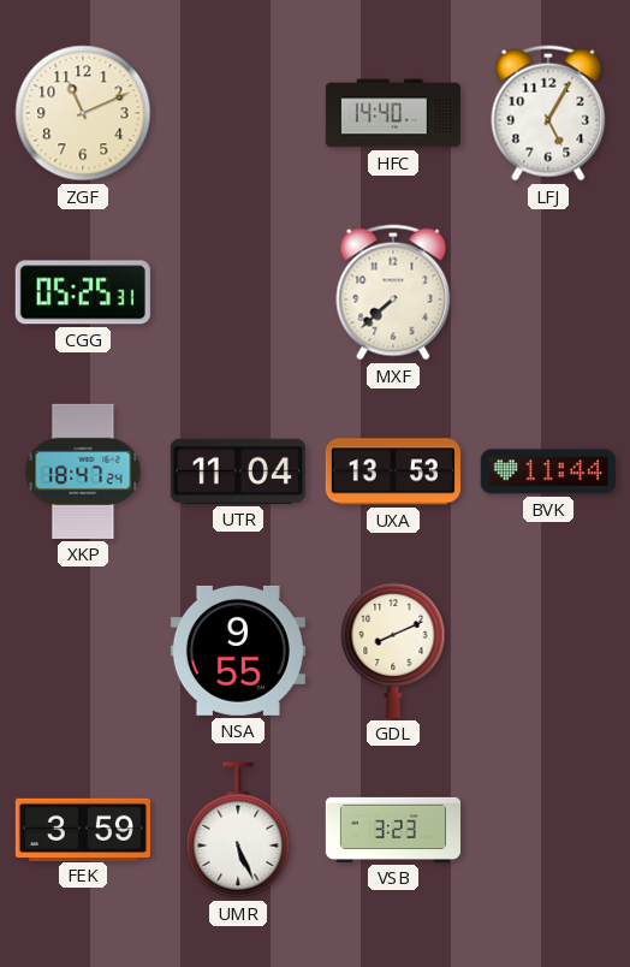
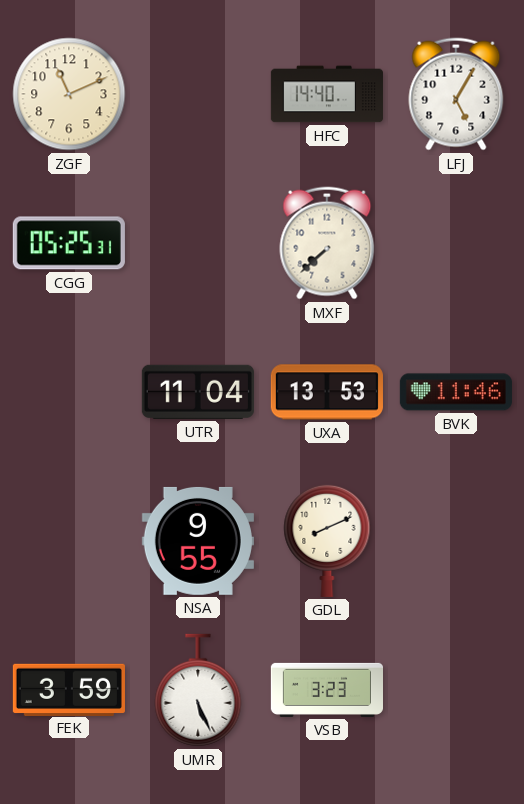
XKP: 18:47 -> none
BVK: 11:44 -> 11:46
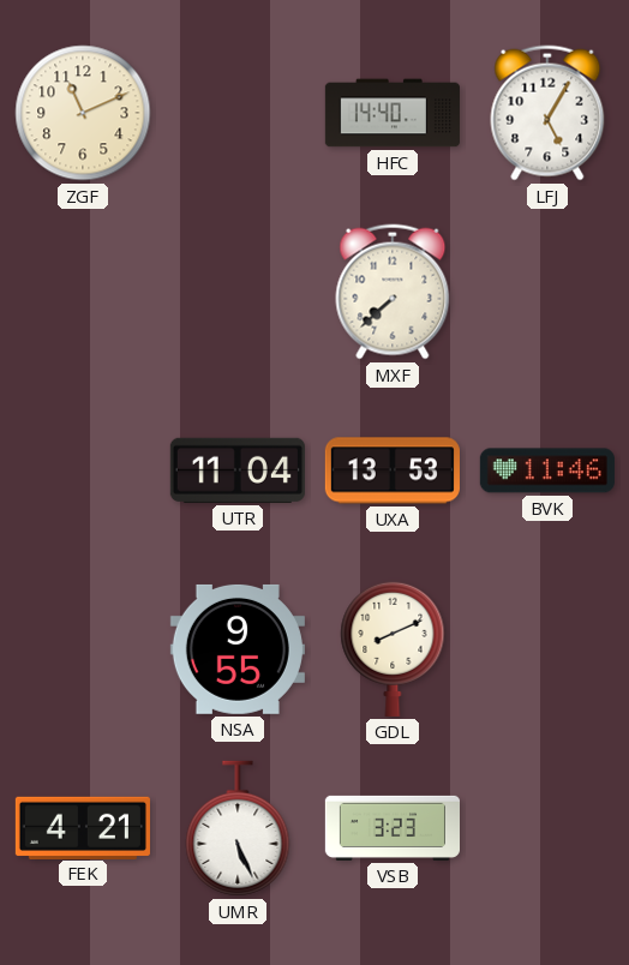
CGG: 05:25 -> none
FEK: 3:59 -> 4:21
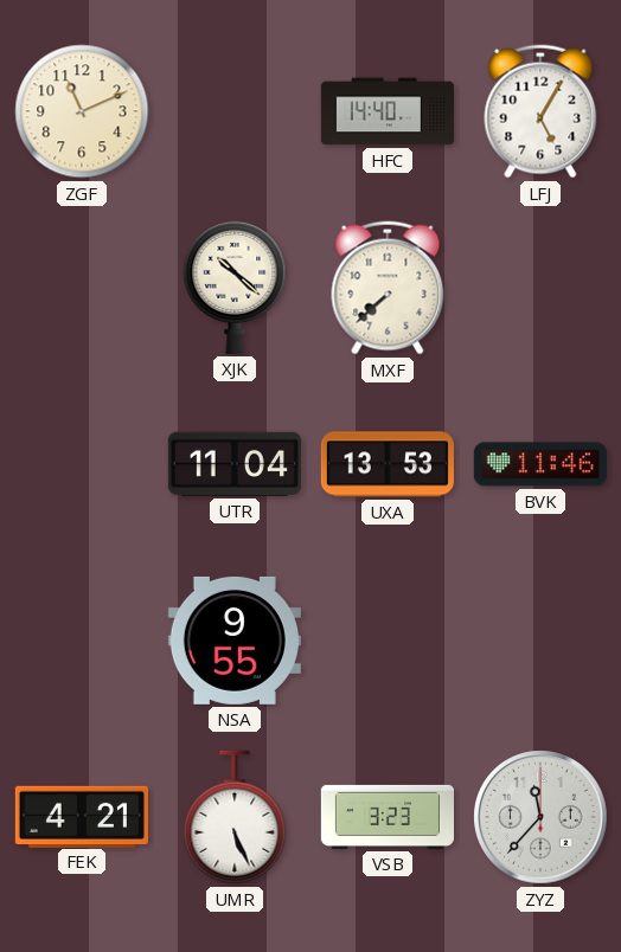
XJK: none -> 10:22
GDL: 8:11 -> none
ZYZ: none -> 11:37
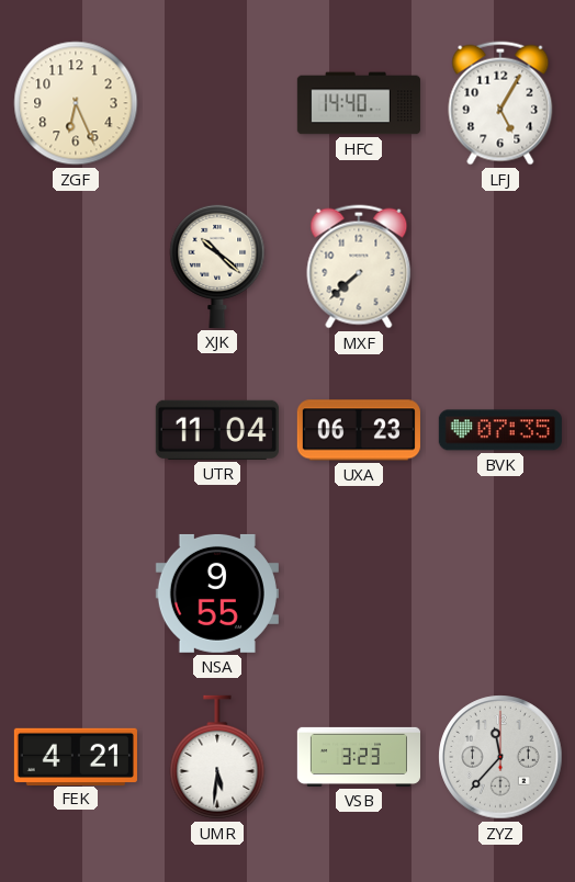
ZGF: 11:11 -> 6:26
UXA: 13:53 -> 06:23
BVK: 11:46 -> 07:35
UMR: 5:26 -> 5:31
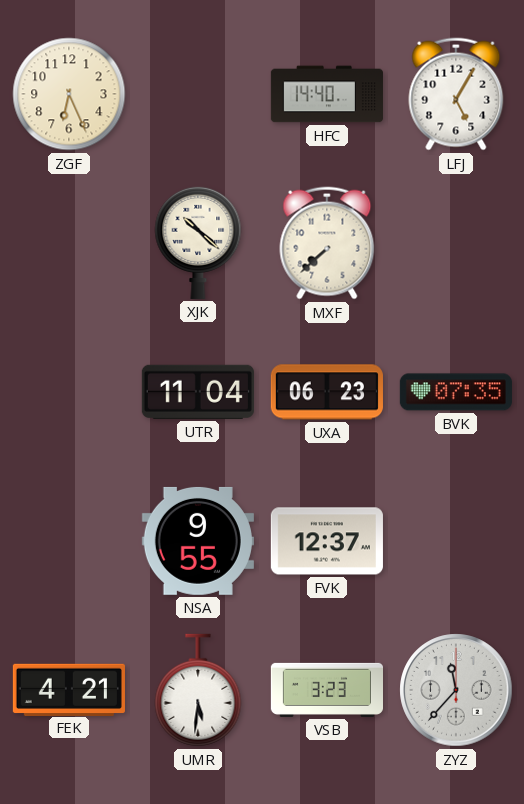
FVK: none -> 12:37
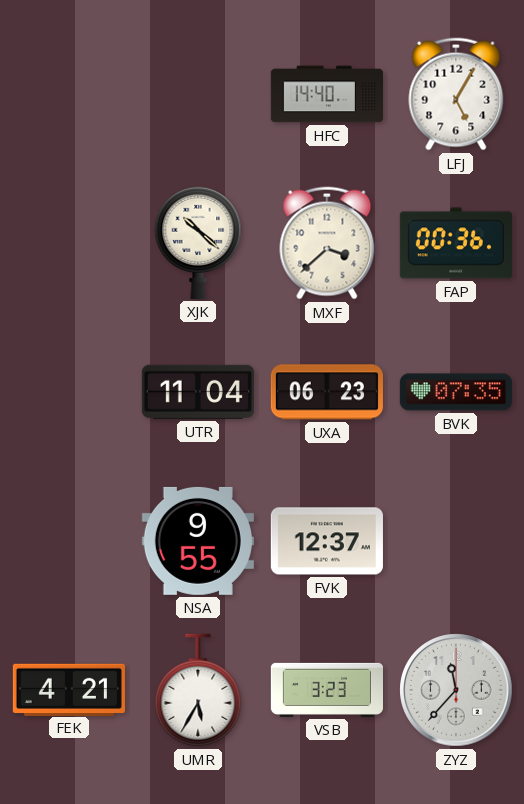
ZGF: 6:26 -> none
MXF: 7:38 -> 3:38
FAP: none -> 00:36
UMR: 5:31 -> 5:35
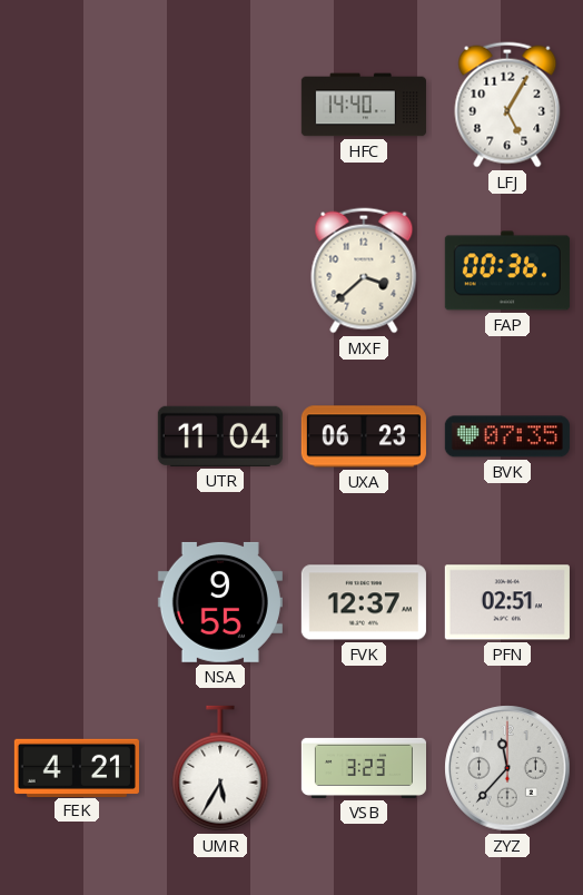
XJK: 10:22 -> none
PFN: none -> 02:51
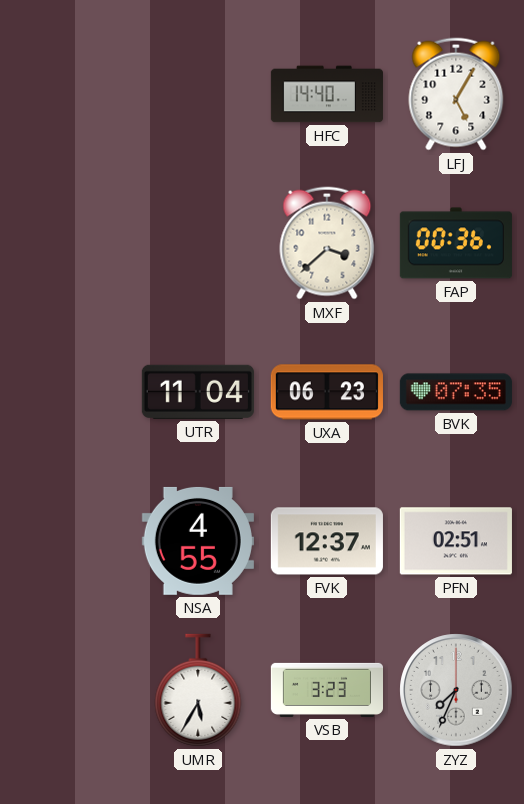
NSA: 9:55 -> 4:55
FEK: 4:21 -> none
ZYZ: 11:37 -> 7:34
